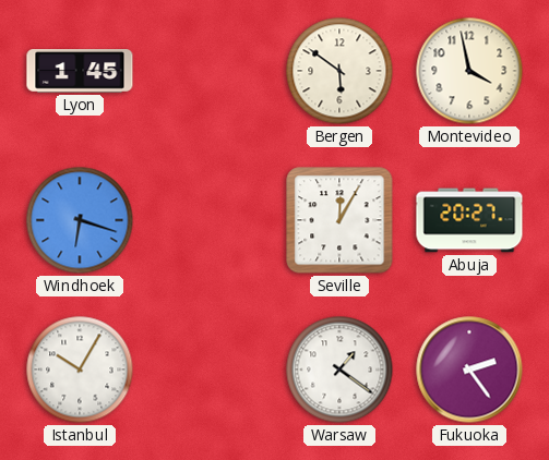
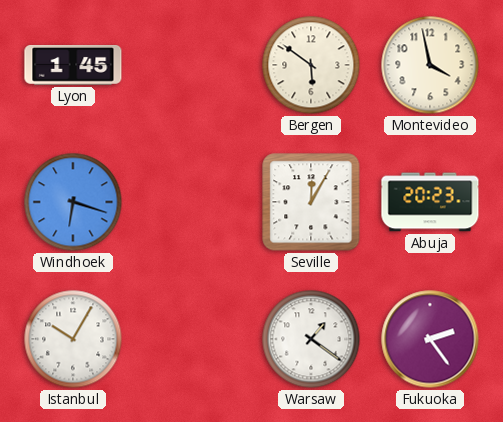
Abuja: 20:27 -> 20:23
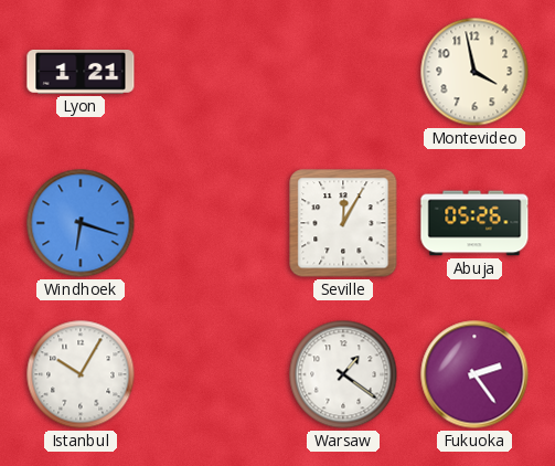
Lyon: 1:45 -> 1:21
Bergen: 5:51 -> none
Abuja: 20:23 -> 05:26
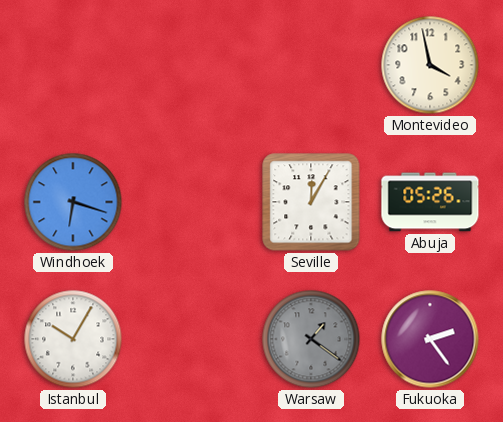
Lyon: 1:21 -> none
Warsaw dial: white -> grey
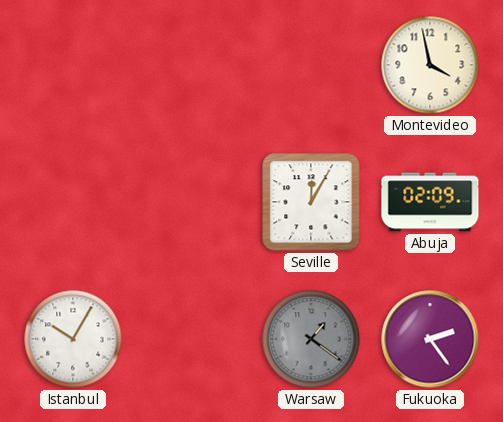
Windhoek: 6:18 -> none
Abuja: 05:26 -> 02:09
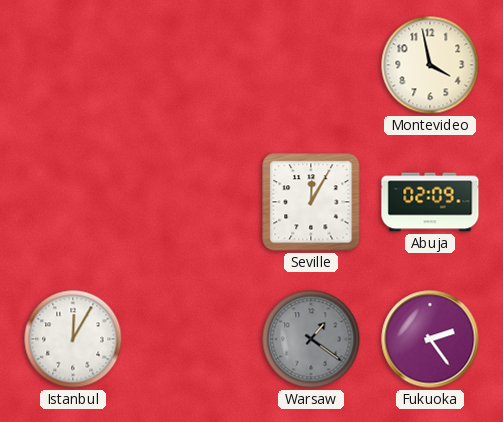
Istanbul: 10:05 -> 12:05
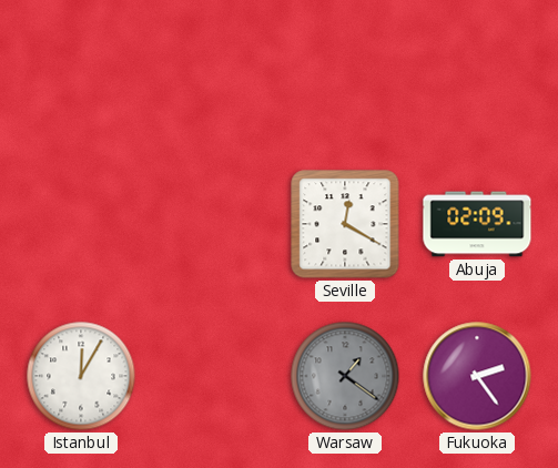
Montevideo: 3:58 -> none
Seville: 12:05 -> 12:20
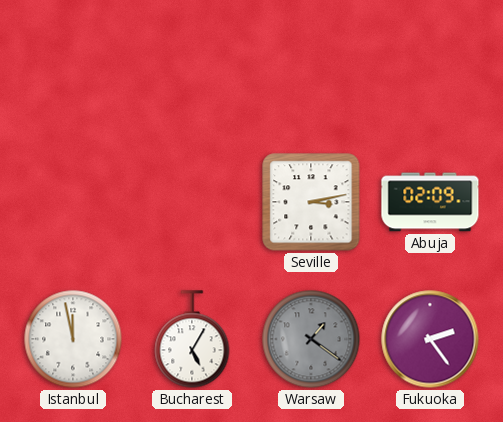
Seville: 12:20 -> 3:13
Istanbul: 12:05 -> 11:58
Bucharest: none -> 5:05
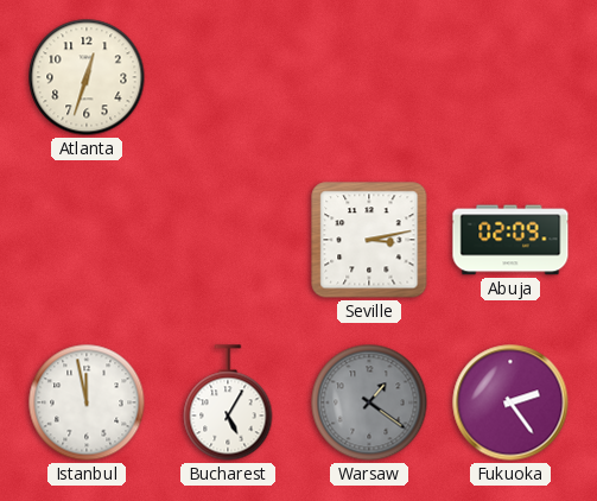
Atlanta: none -> 12:33
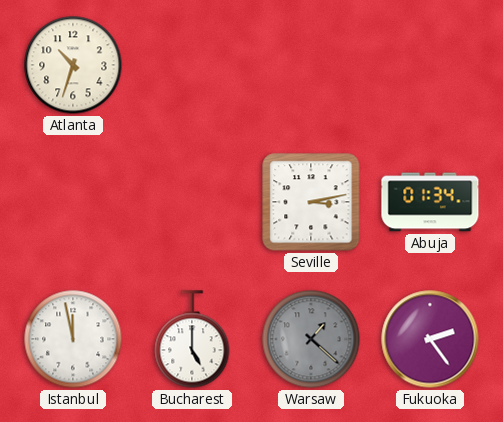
Atlanta: 12:33 -> 10:33
Abuja: 02:09 -> 01:34
Bucharest: 5:05 -> 5:00
Warsaw: 1:21 -> 1:22
